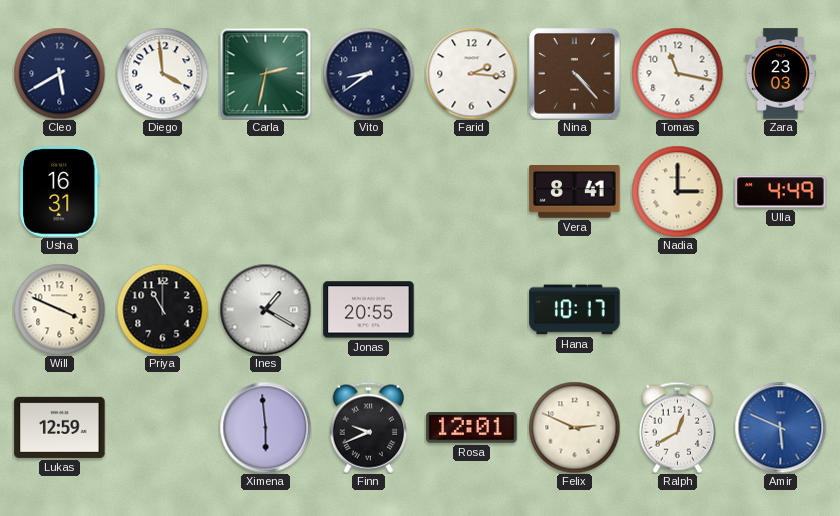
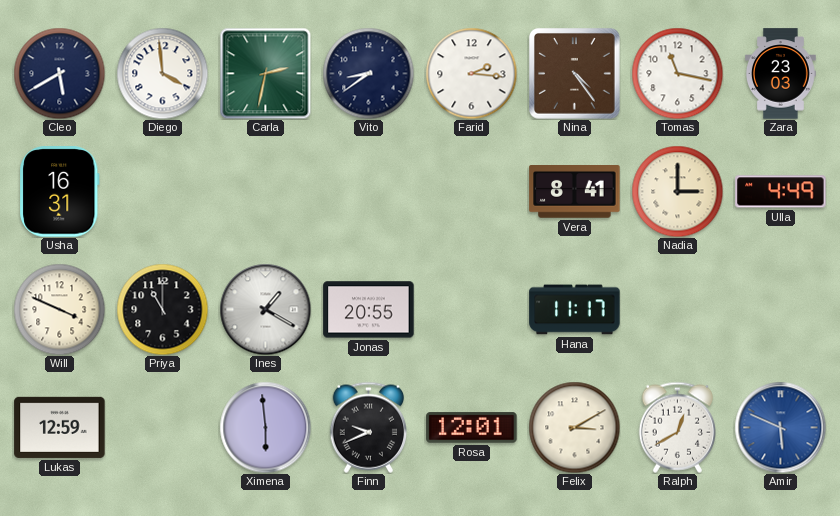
Nina: 4:23 -> 4:24
Hana: 10:17 -> 11:17
Felix: 2:49 -> 3:10
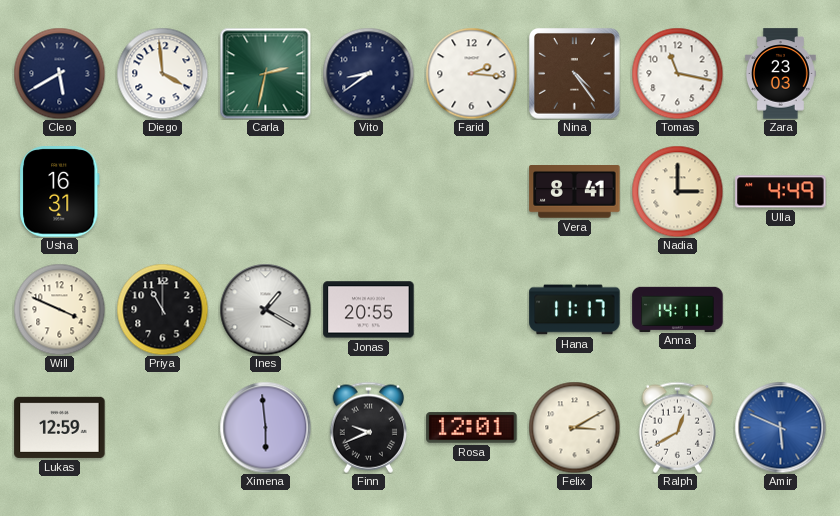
Anna: none -> 14:11
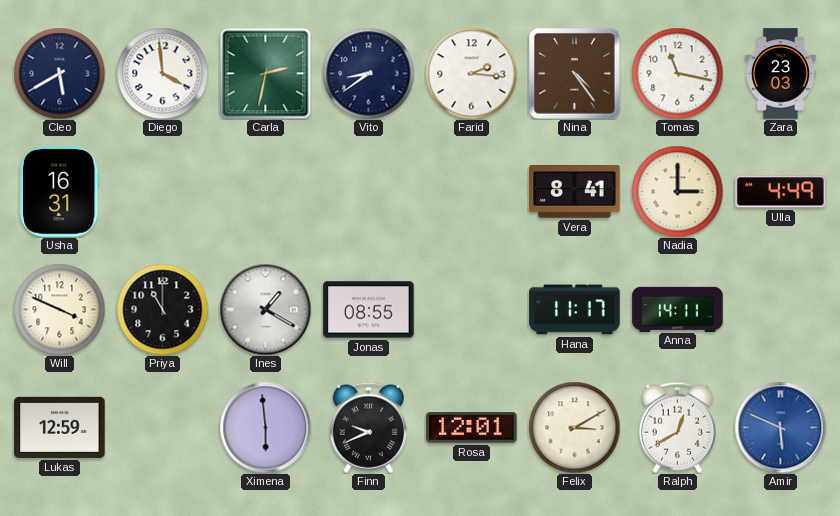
Jonas: 20:55 -> 08:55
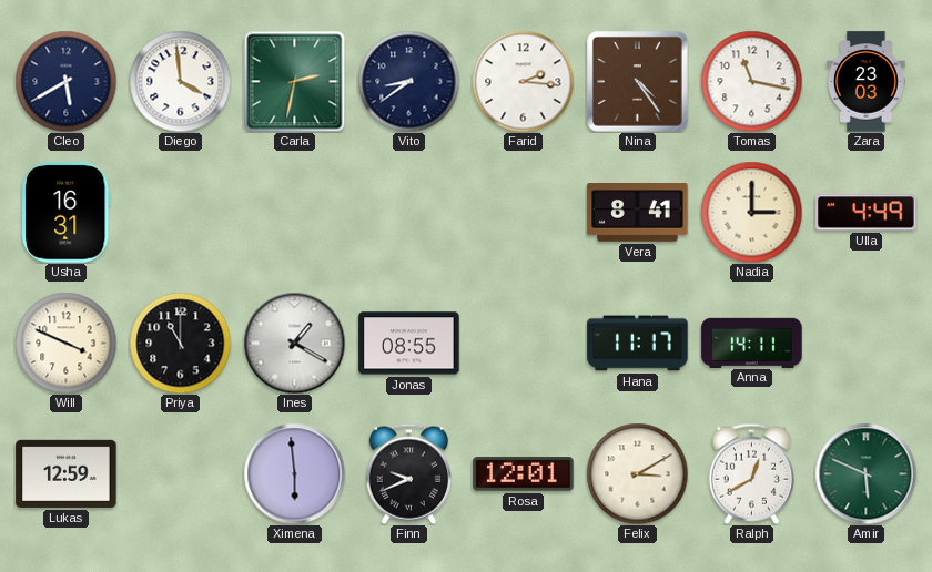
Amir dial: blue -> green
